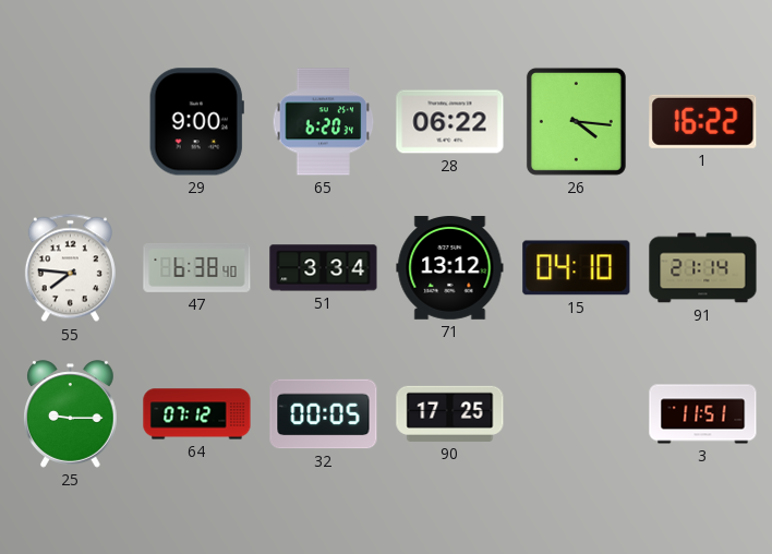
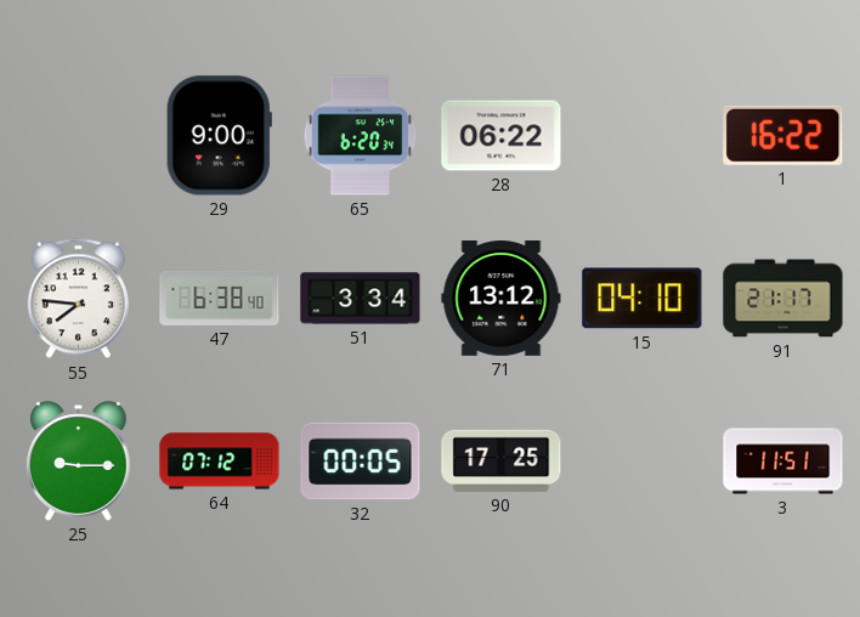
26: 4:16 -> none
91: 21:14 -> 21:17
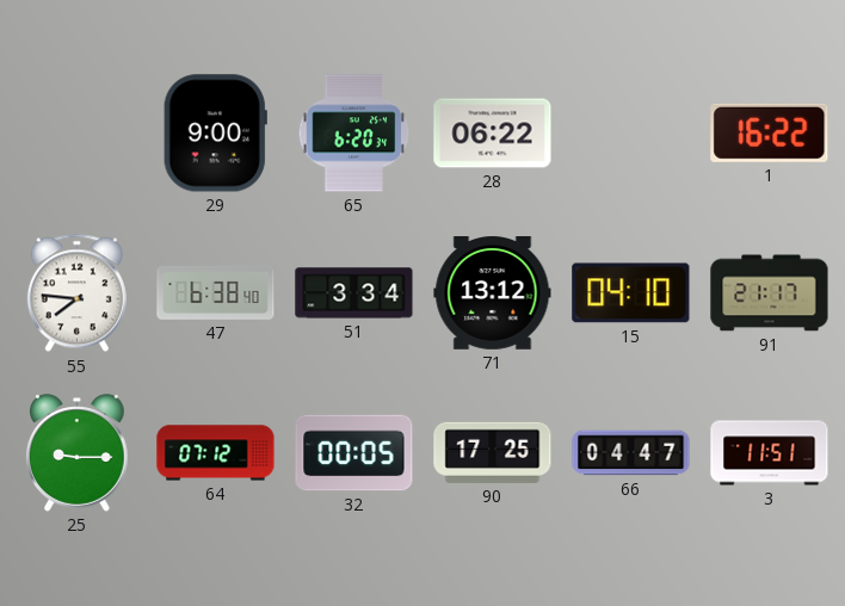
66: none -> 04:47
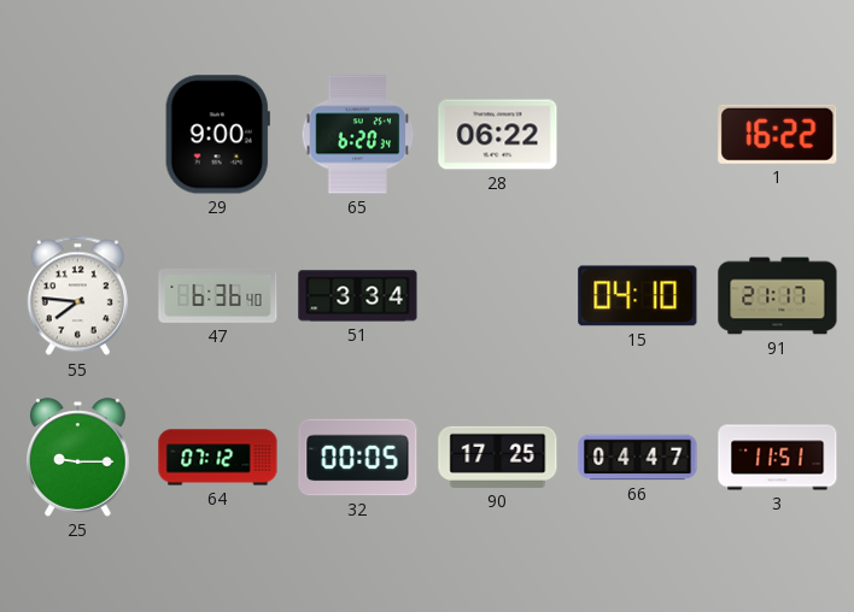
47: 6:38 -> 6:36
71: 13:12 -> none
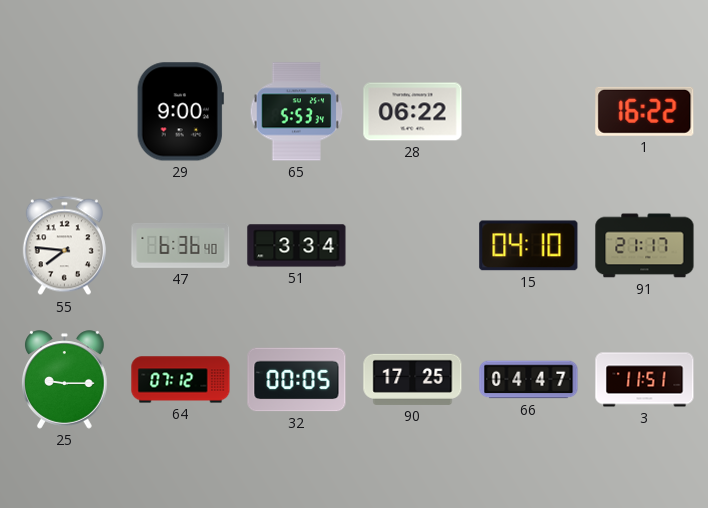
65: 6:20 -> 5:53
